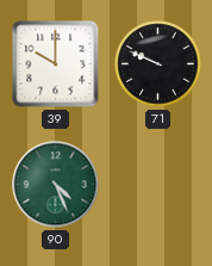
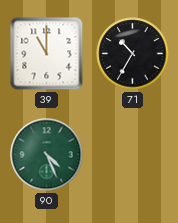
39: 10:00 -> 11:00
71: 9:49 -> 10:35
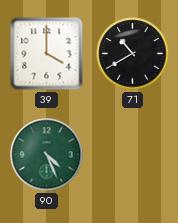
39: 11:00 -> 4:00
71: 10:35 -> 10:40
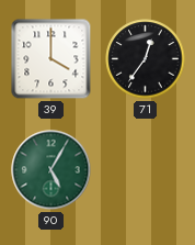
71: 10:40 -> 12:36
90: 4:26 -> 5:05
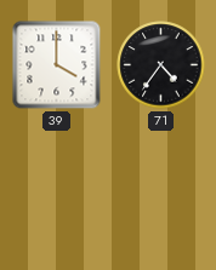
71: 12:36 -> 4:36
90: 5:05 -> none
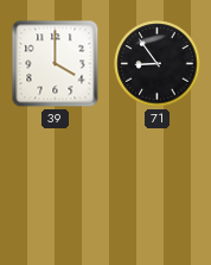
71: 4:36 -> 8:54
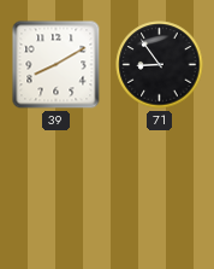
39: 4:00 -> 8:10
